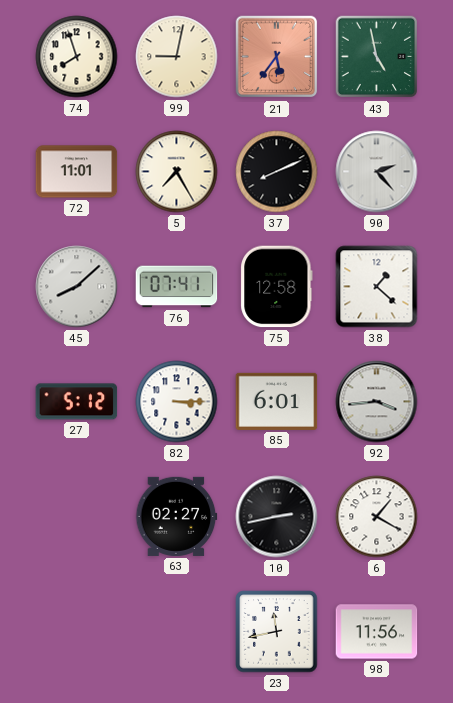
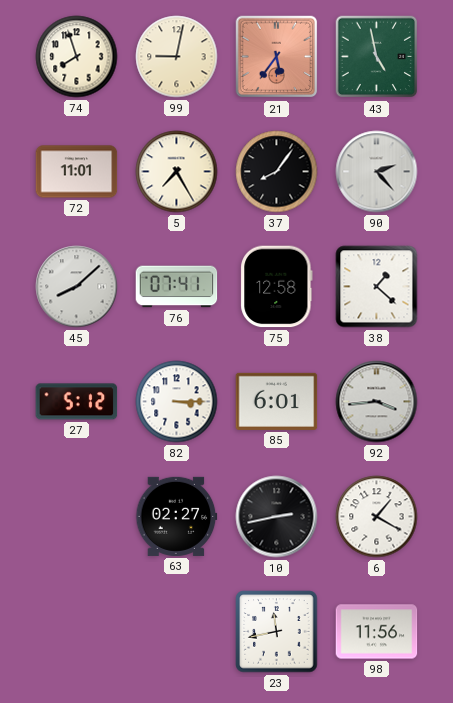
37: 8:11 -> 8:06
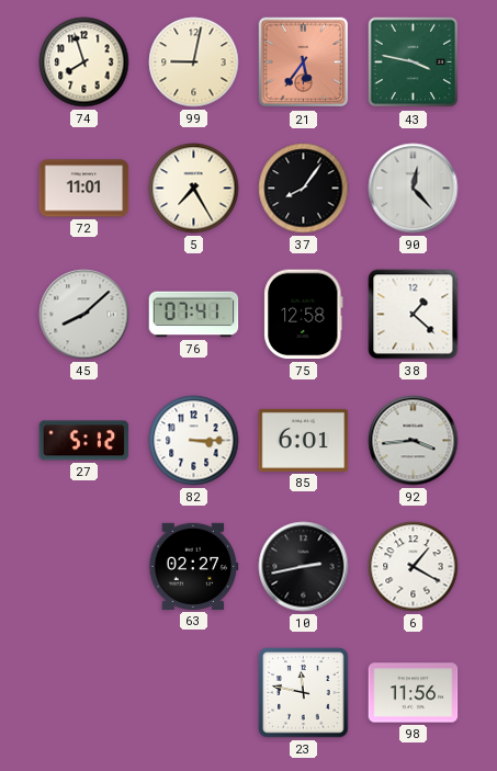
43: 4:58 -> 3:47
90: 2:23 -> 12:23
23: 11:43 -> 11:47
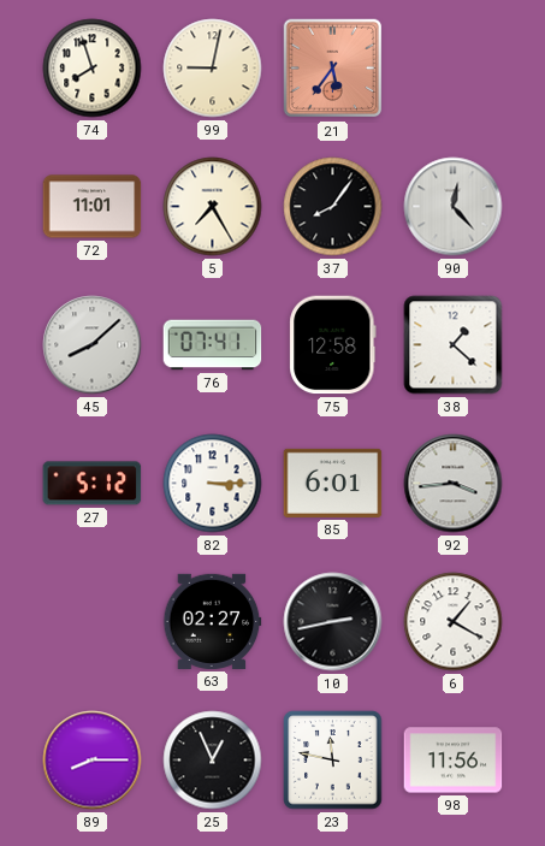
43: 3:47 -> none
89: none -> 8:15
25: none -> 12:56
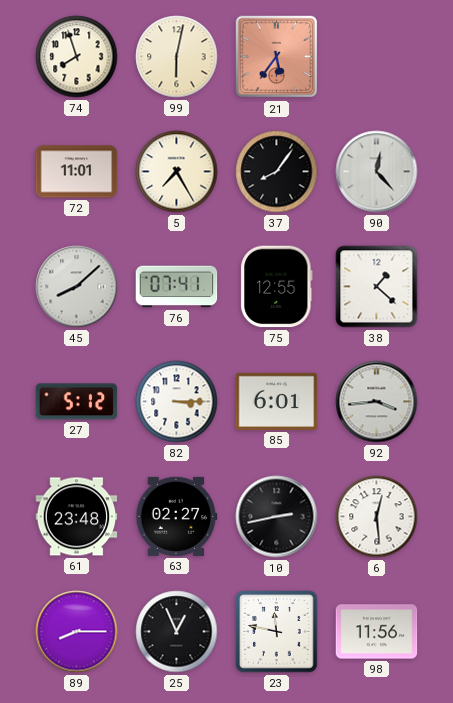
99: 9:02 -> 6:02
75: 12:58 -> 12:55
61: none -> 23:48
6: 1:20 -> 12:29
